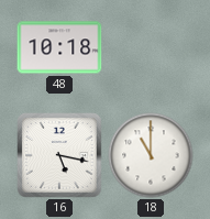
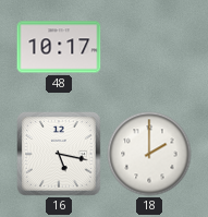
48: 10:18 -> 10:17
18: 11:00 -> 2:00
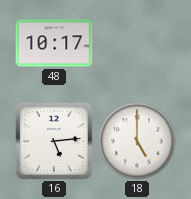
16: 5:17 -> 5:14
18: 2:00 -> 5:00
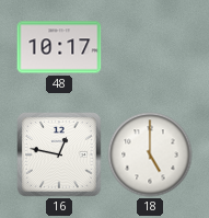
16: 5:14 -> 12:47
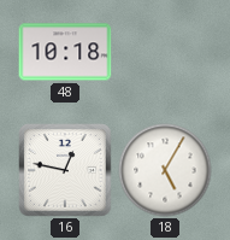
48: 10:17 -> 10:18
18: 5:00 -> 5:05
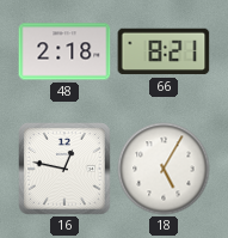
48: 10:18 -> 2:18
66: none -> 8:21
